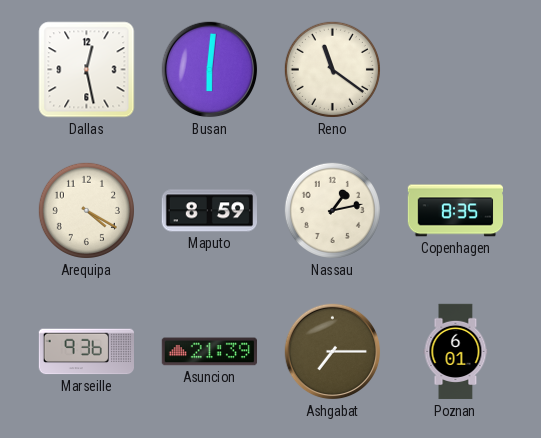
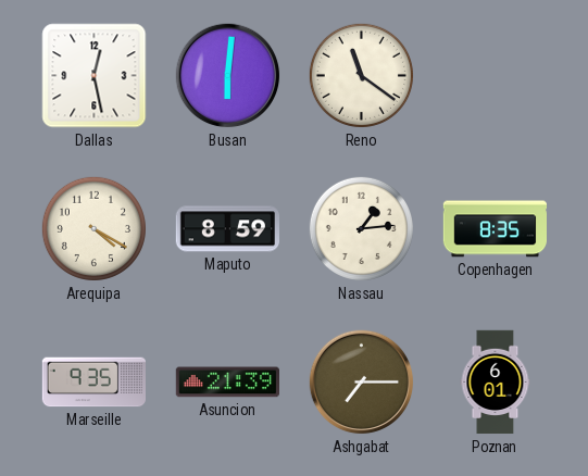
Nassau: 1:13 -> 1:14
Marseille: 9:36 -> 9:35
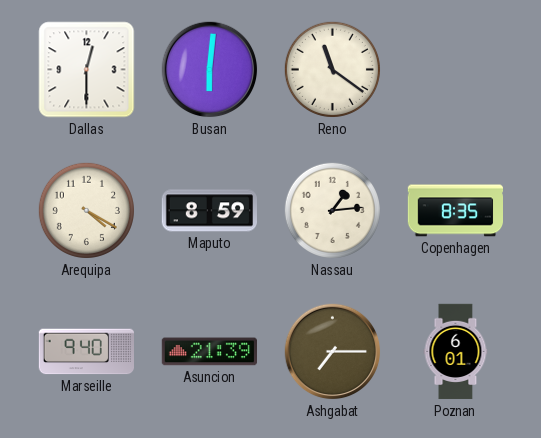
Dallas: 12:28 -> 12:30
Marseille: 9:35 -> 9:40
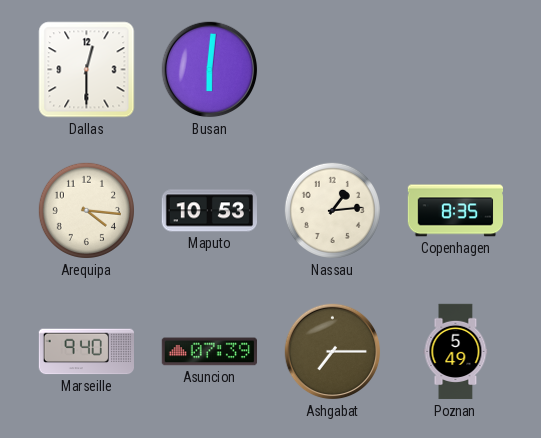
Reno: 11:21 -> none
Arequipa: 4:20 -> 4:16
Maputo: 8:59 -> 10:53
Asuncion: 21:39 -> 07:39
Poznan: 6:01 -> 5:49
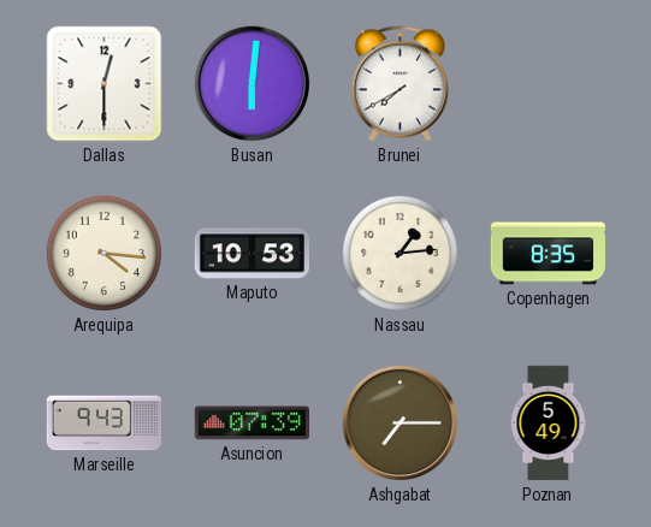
Brunei: none -> 7:40
Marseille: 9:40 -> 9:43
